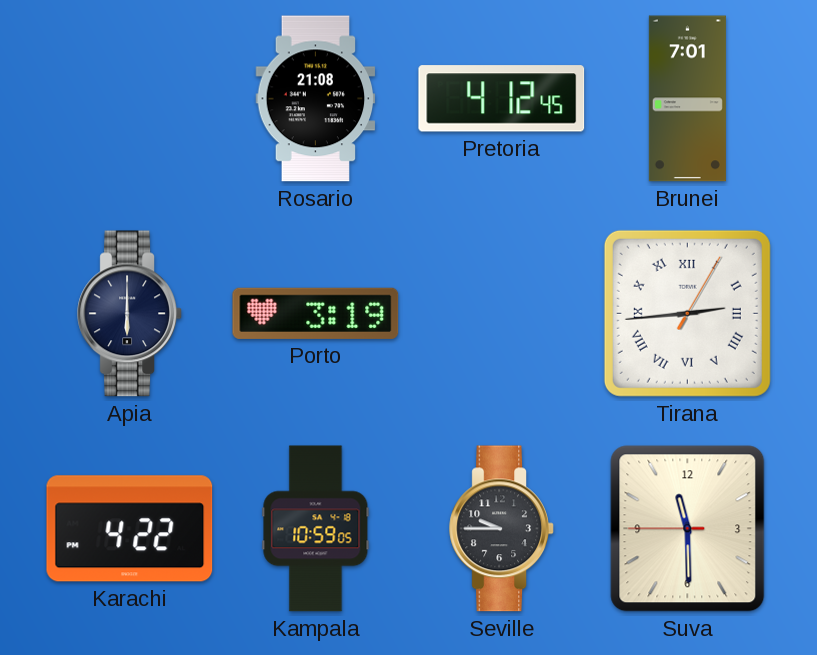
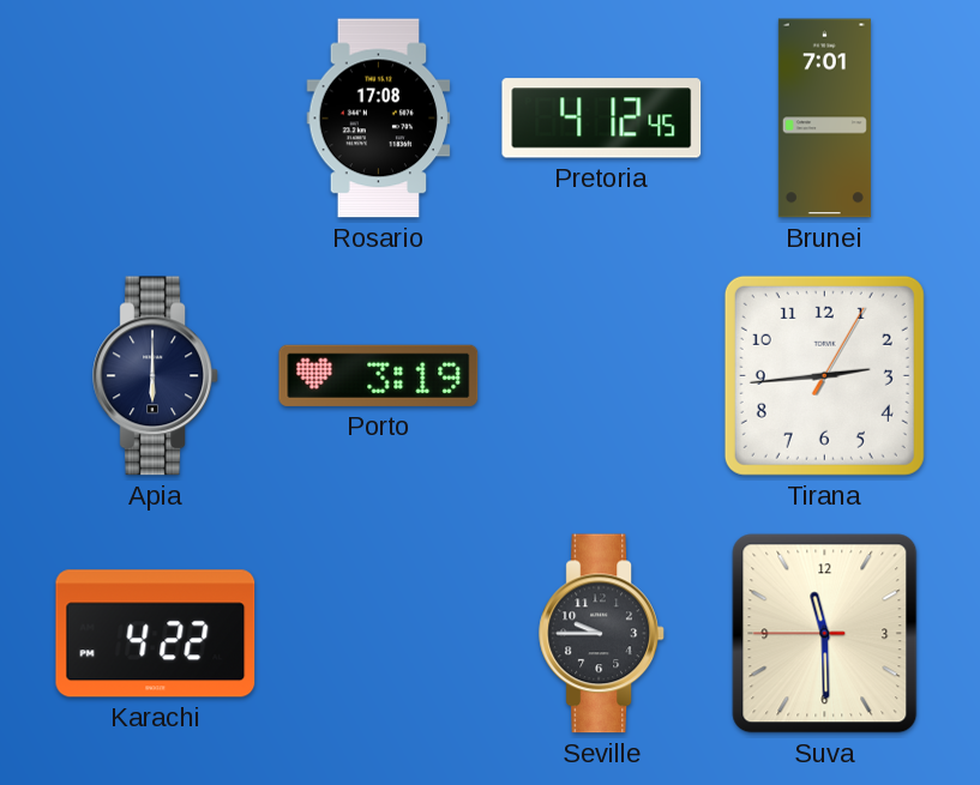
Rosario: 21:08 -> 17:08
Tirana numerals: Roman -> Arabic
Kampala: 10:59 -> none
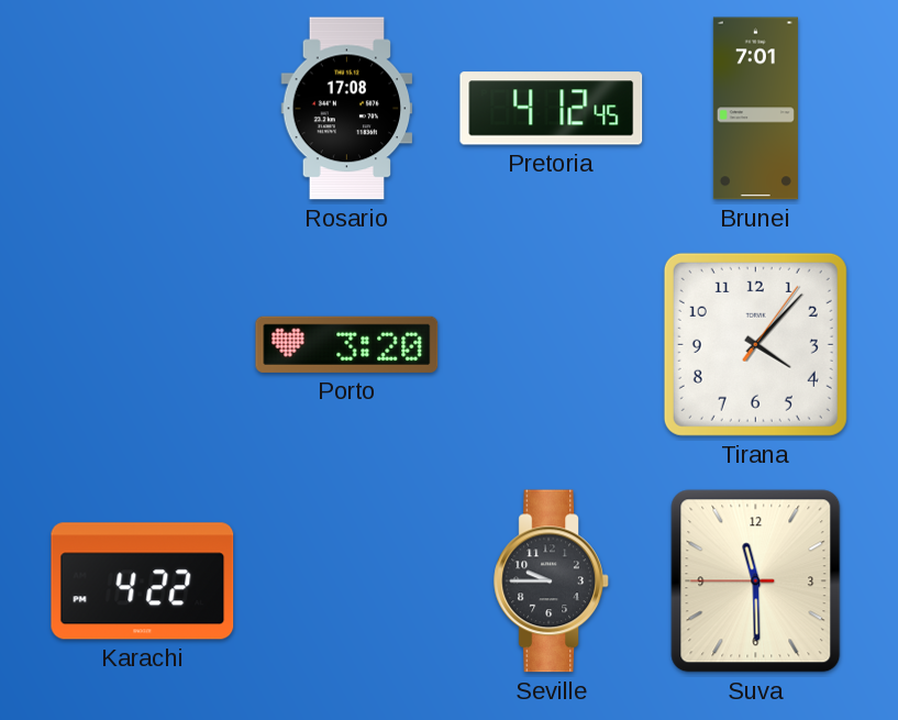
Apia: 6:00 -> none
Porto: 3:19 -> 3:20
Tirana: 2:44 -> 4:07
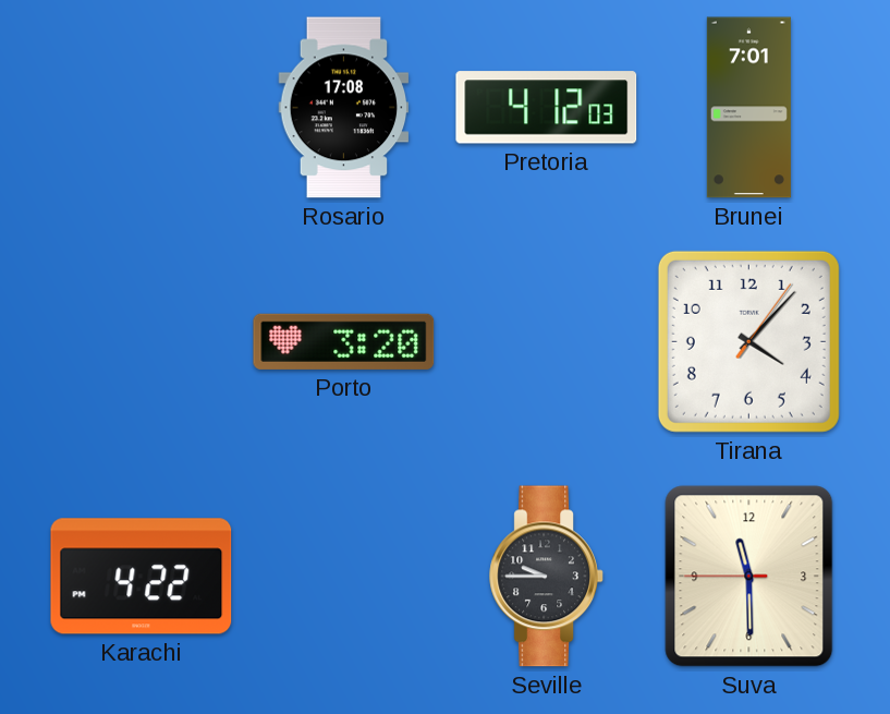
Pretoria: 4:12:45 -> 4:12:03
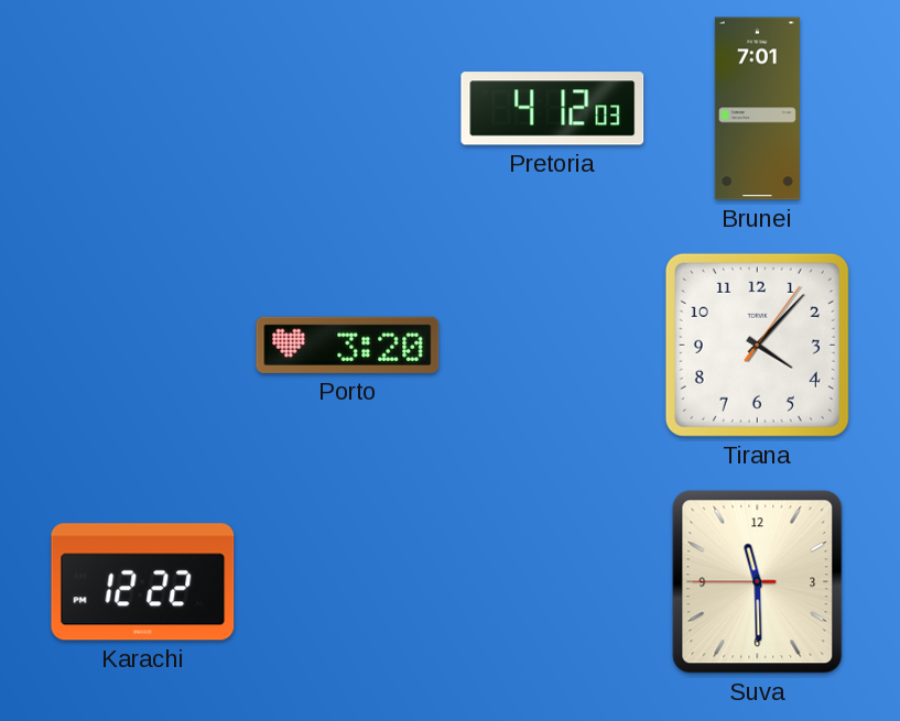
Rosario: 17:08 -> none
Karachi: 4:22 -> 12:22
Seville: 9:45 -> none
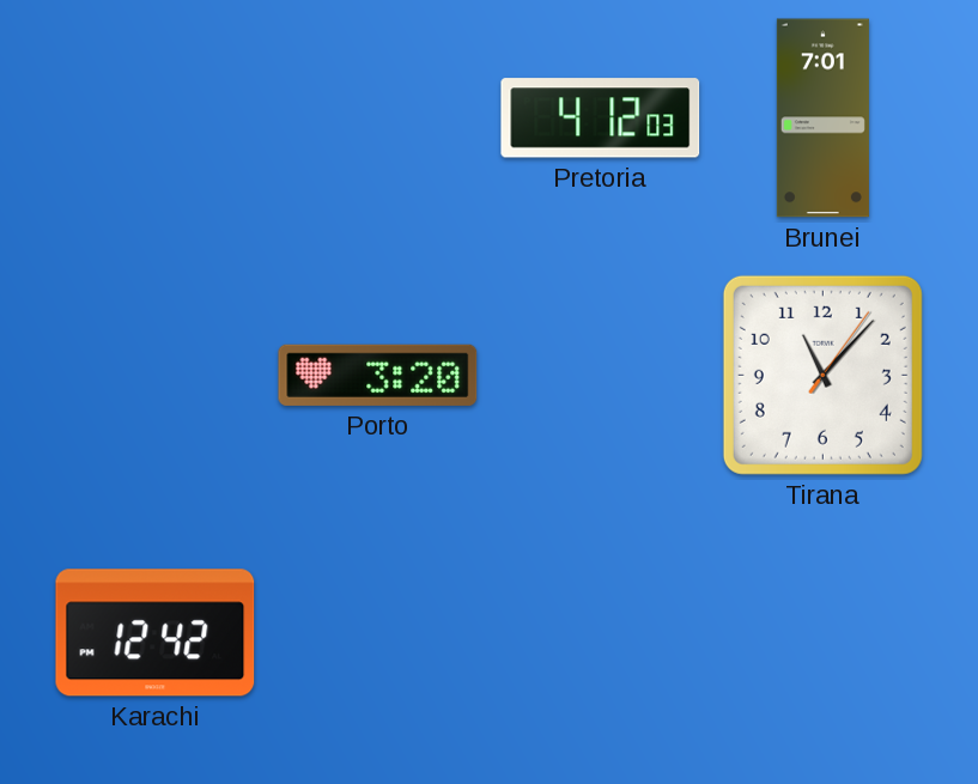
Tirana: 4:07 -> 11:07
Karachi: 12:22 -> 12:42
Suva: 11:29 -> none
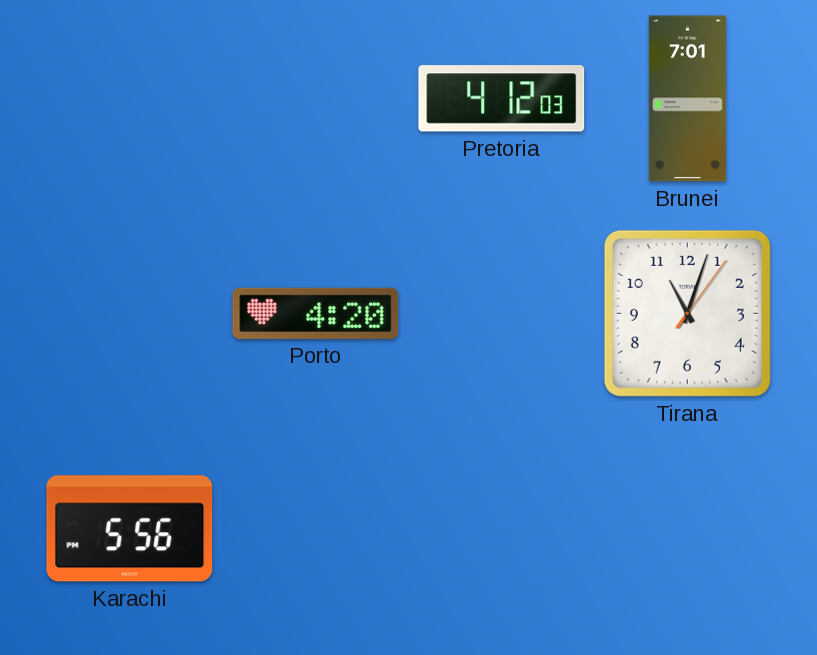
Porto: 3:20 -> 4:20
Tirana: 11:07 -> 11:03
Karachi: 12:42 -> 5:56
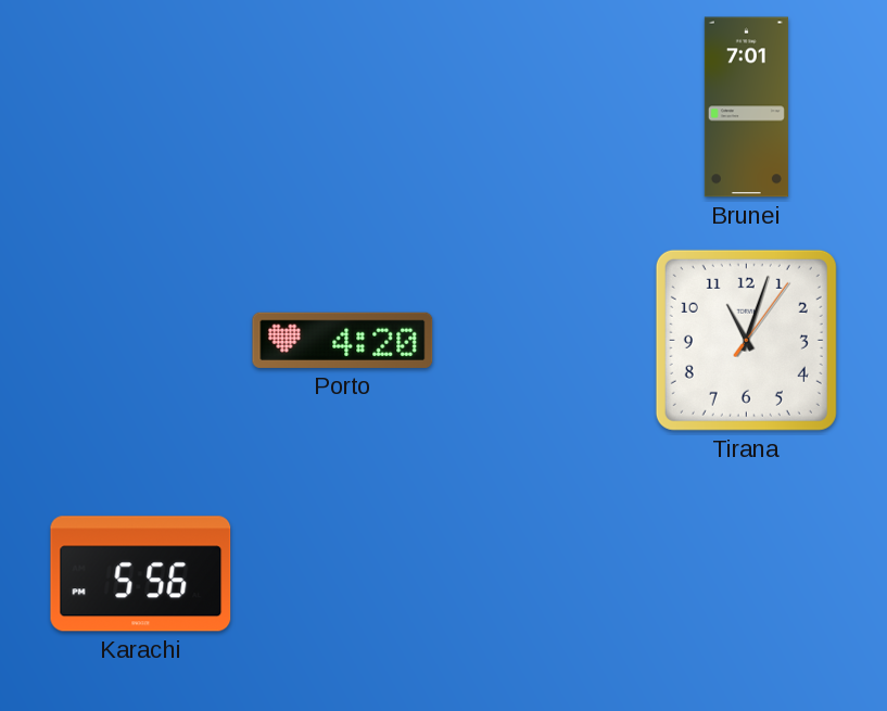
Pretoria: 4:12 -> none
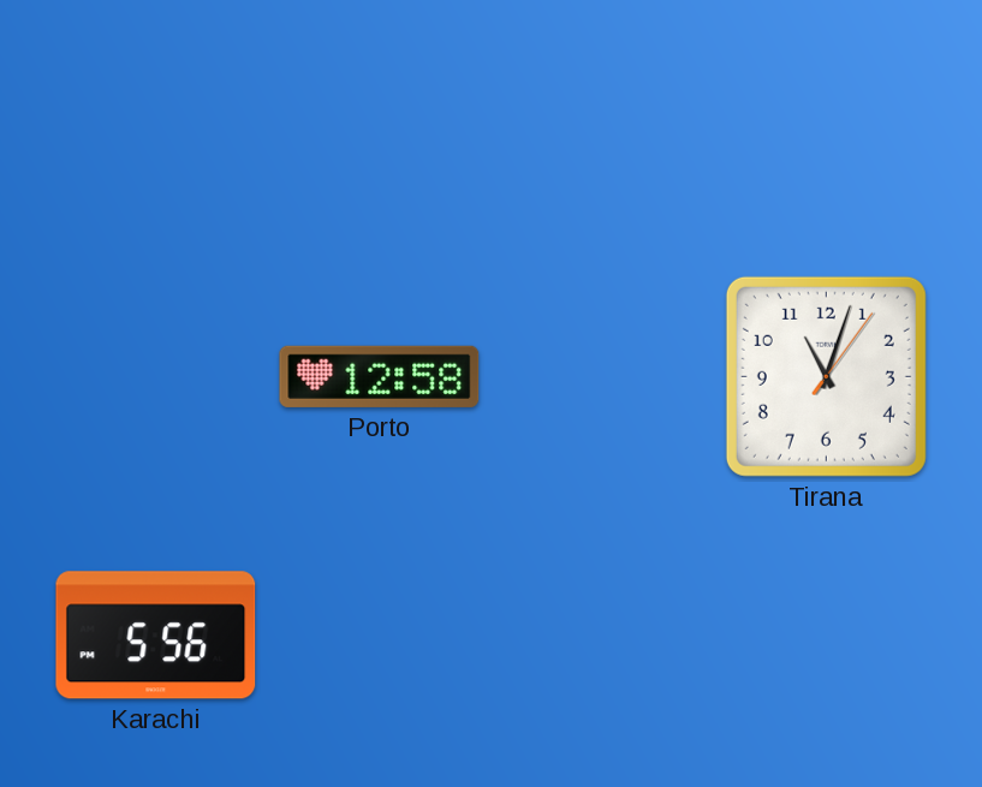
Brunei: 7:01 -> none
Porto: 4:20 -> 12:58
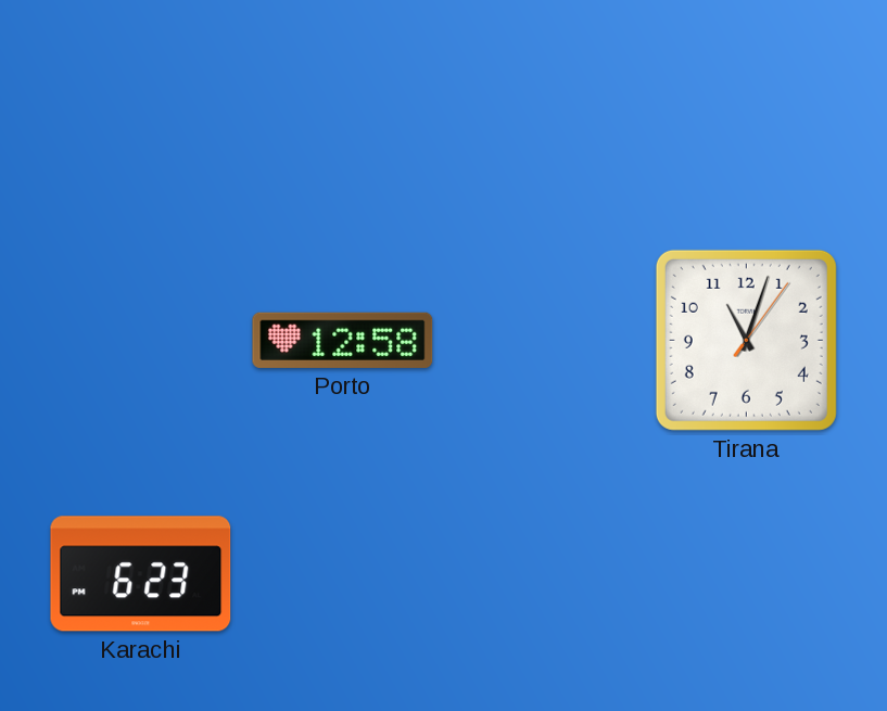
Karachi: 5:56 -> 6:23
